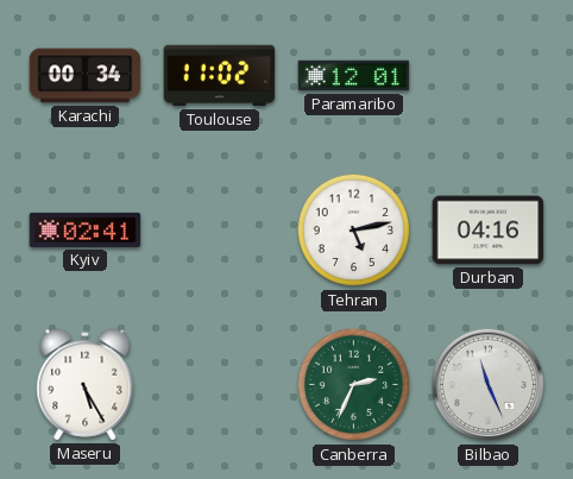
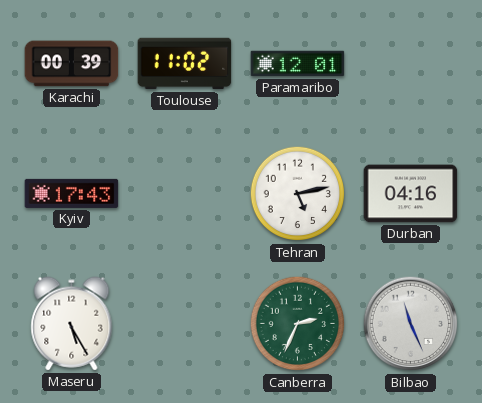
Karachi: 00:34 -> 00:39
Kyiv: 02:41 -> 17:43
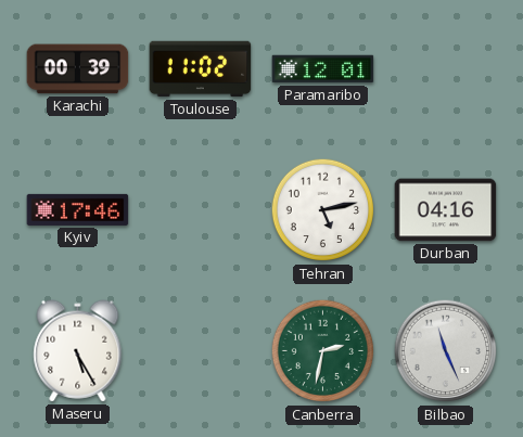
Kyiv: 17:43 -> 17:46
Canberra: 2:34 -> 2:32
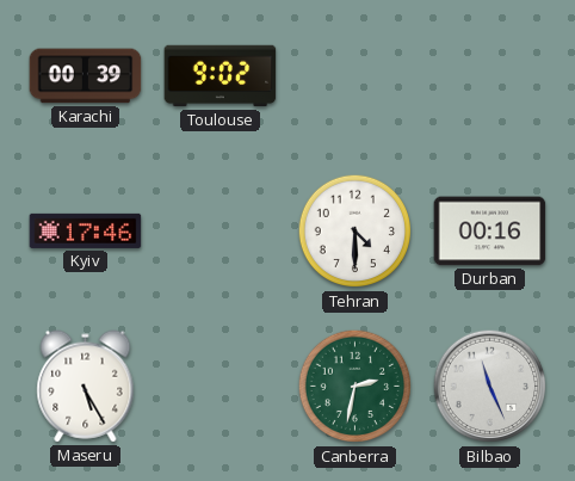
Toulouse: 11:02 -> 9:02
Paramaribo: 12:01 -> none
Tehran: 5:13 -> 4:30
Durban: 04:16 -> 00:16
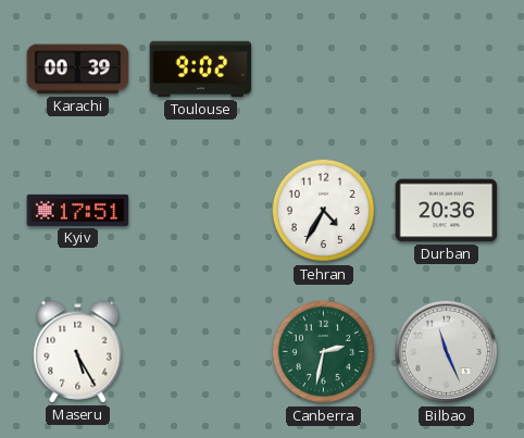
Kyiv: 17:46 -> 17:51
Tehran: 4:30 -> 4:35
Durban: 00:16 -> 20:36
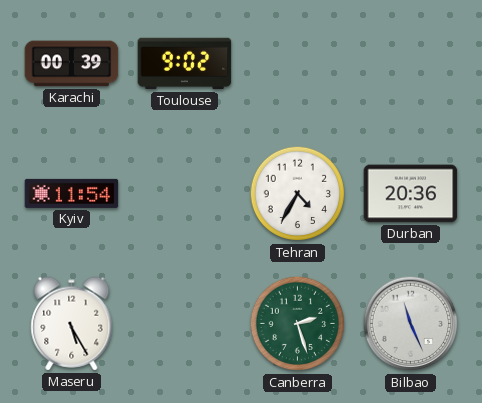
Kyiv: 17:51 -> 11:54
Canberra: 2:32 -> 2:27
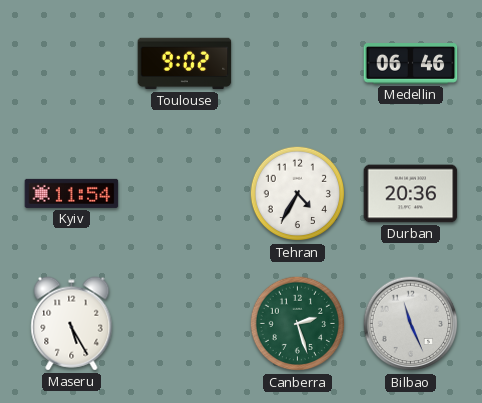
Karachi: 00:39 -> none
Medellin: none -> 06:46
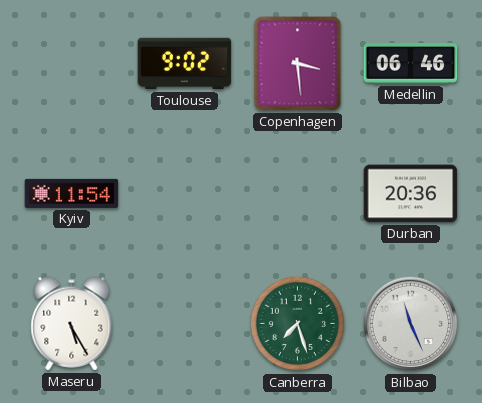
Copenhagen: none -> 3:29
Tehran: 4:35 -> none
Canberra: 2:27 -> 7:27
